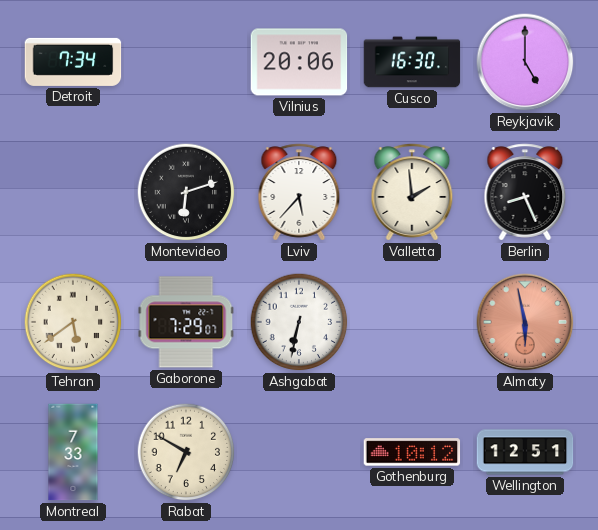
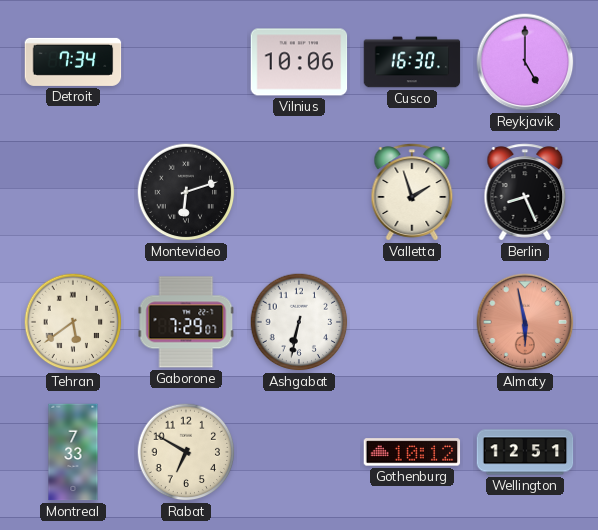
Vilnius: 20:06 -> 10:06
Lviv: 5:37 -> none
Valletta: 1:59 -> 1:57
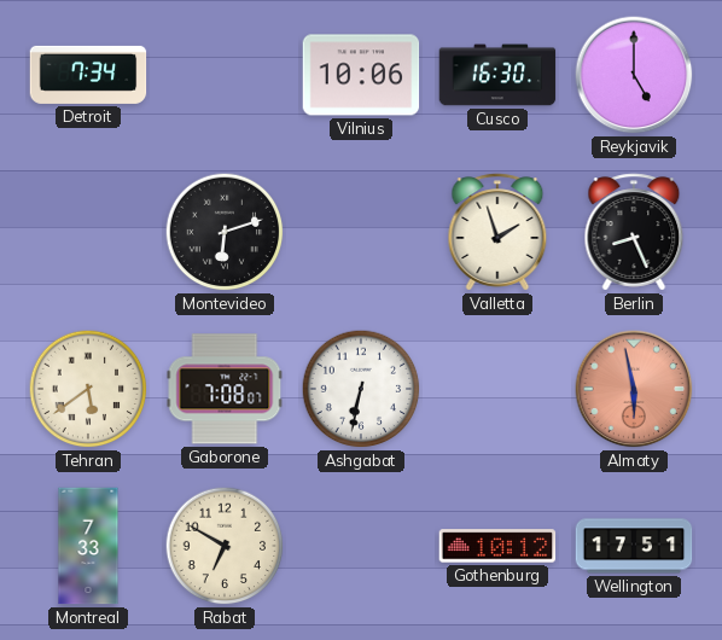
Gaborone: 7:29 -> 7:08
Wellington: 12:51 -> 17:51
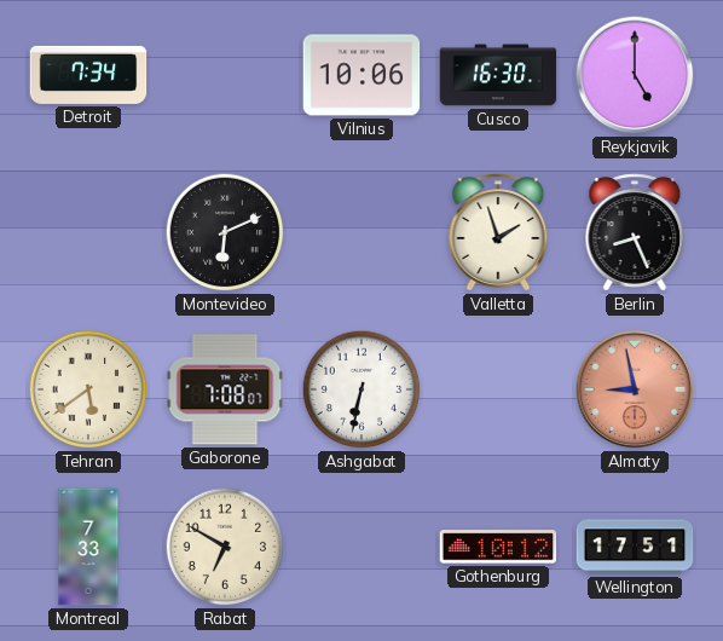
Montevideo: 6:12 -> 6:11
Almaty: 5:58 -> 8:58
